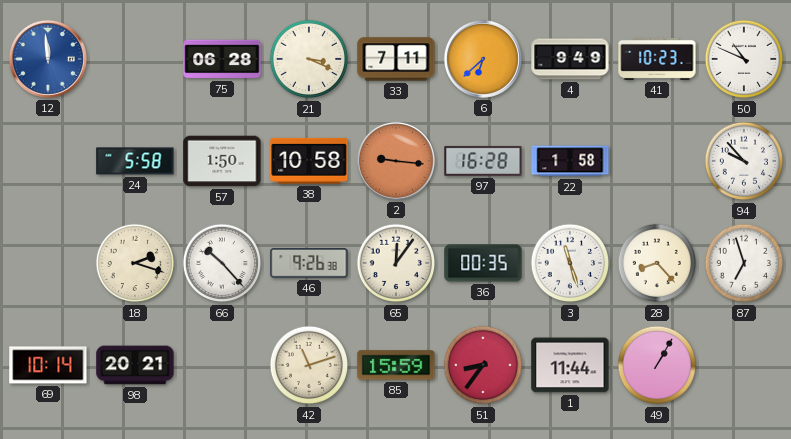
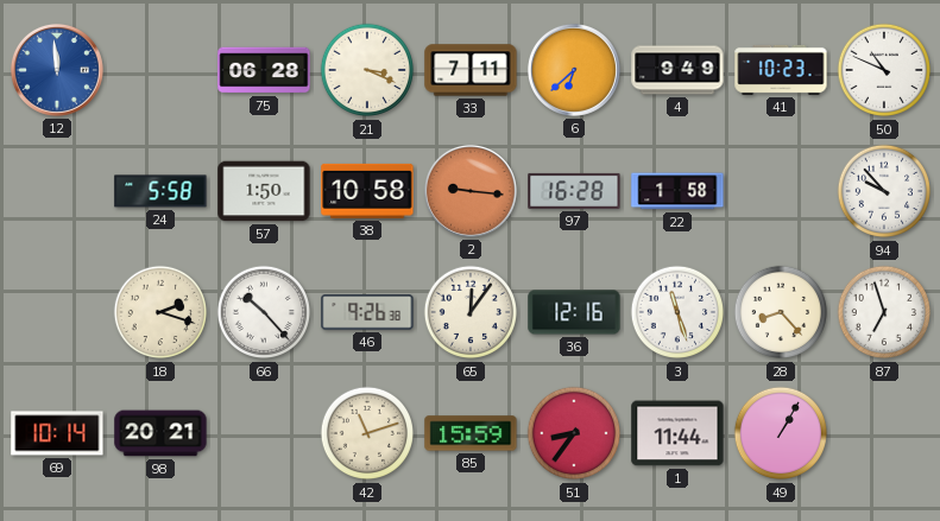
36: 00:35 -> 12:16
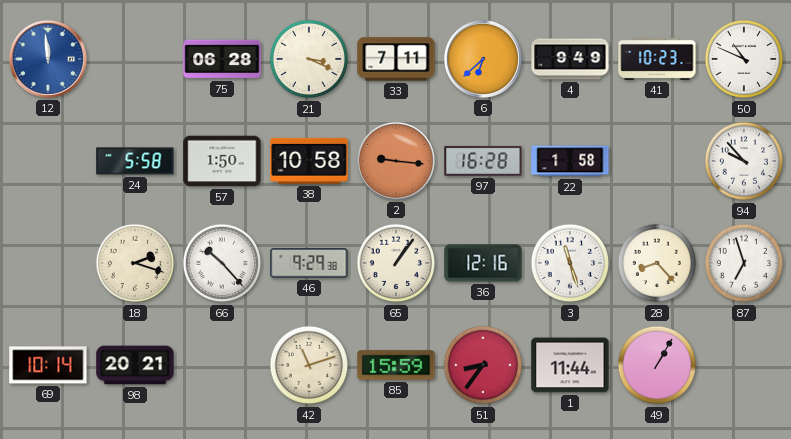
46: 9:26 -> 9:29
65: 12:06 -> 1:06
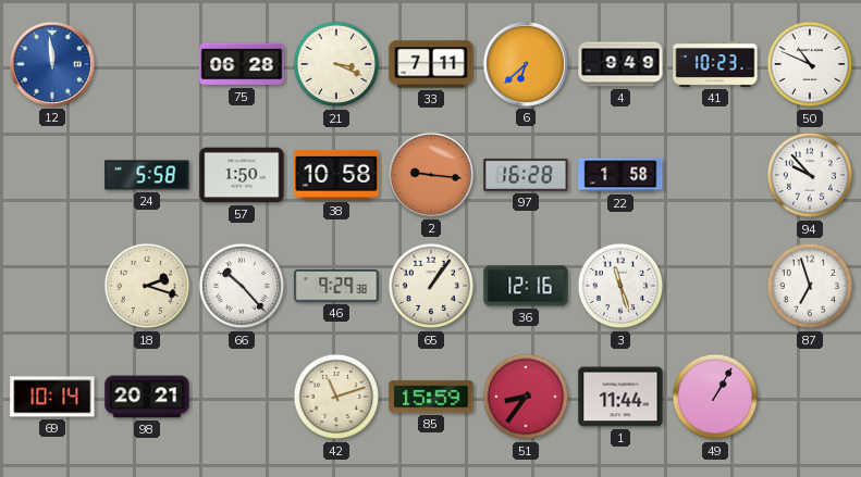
28: 8:23 -> none
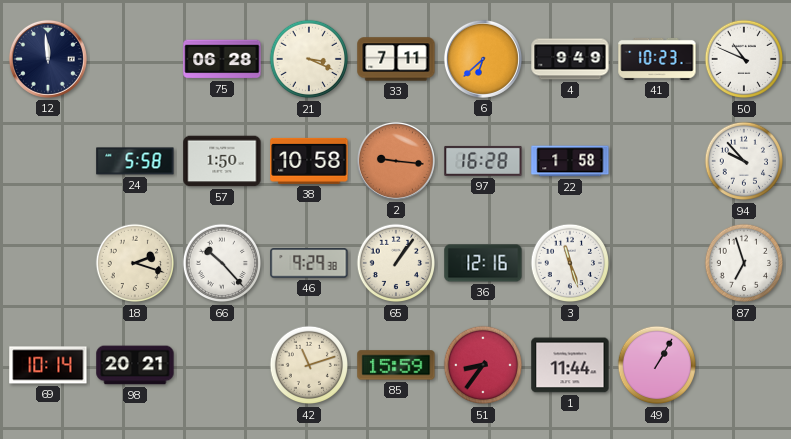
12 dial: blue -> navy
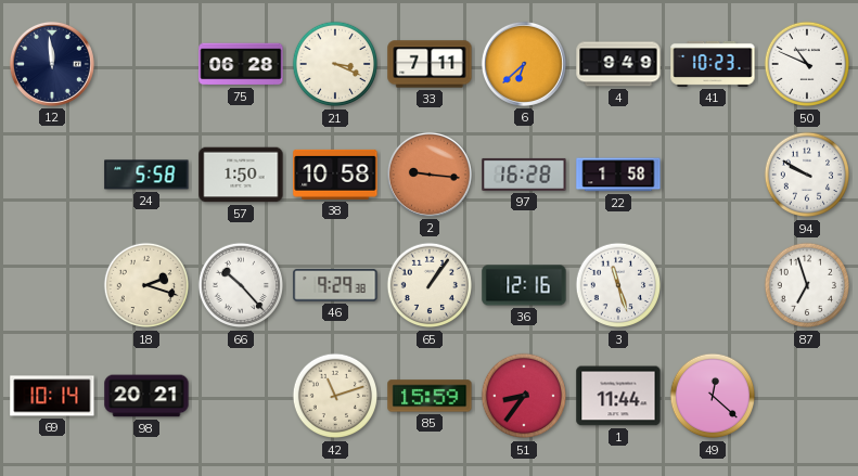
94: 9:53 -> 9:50
49: 1:05 -> 12:22
